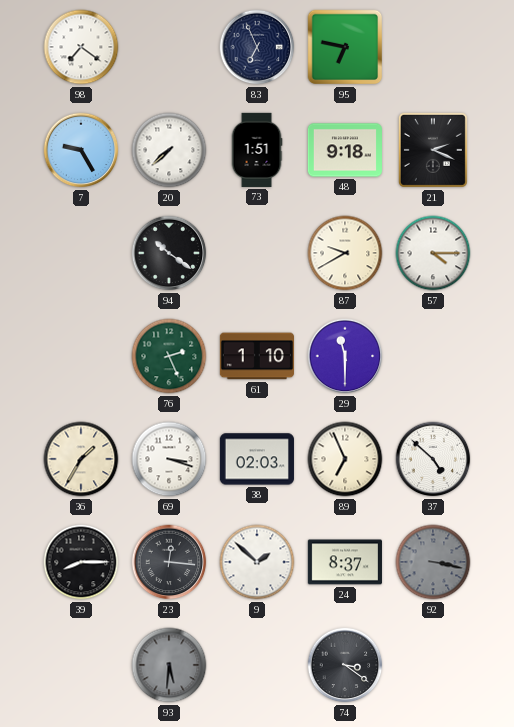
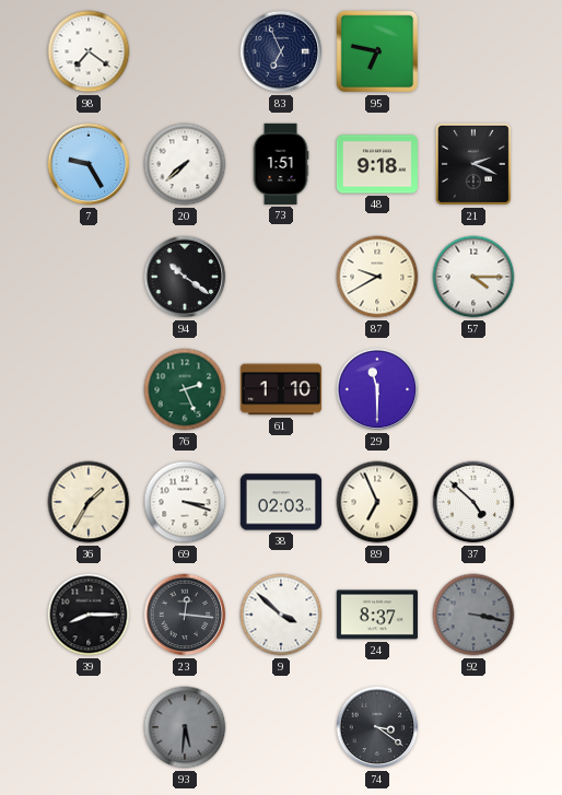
9: 1:52 -> 3:52
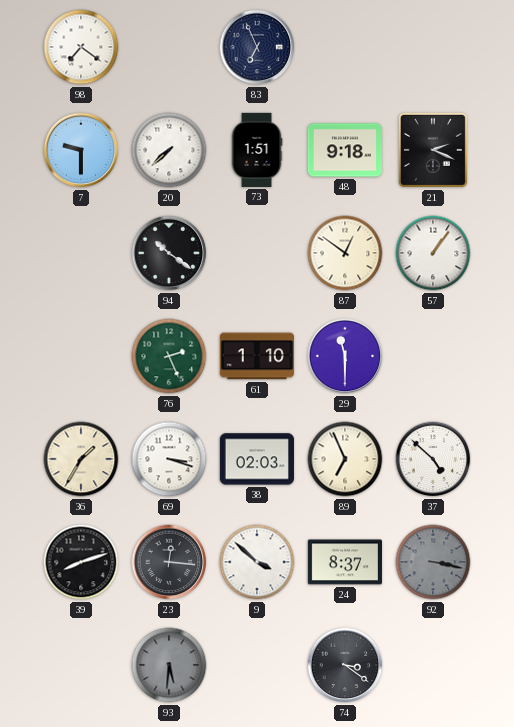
95: 6:47 -> none
7: 9:25 -> 9:30
87: 9:40 -> 12:51
57: 4:15 -> 1:06
39: 8:15 -> 8:12
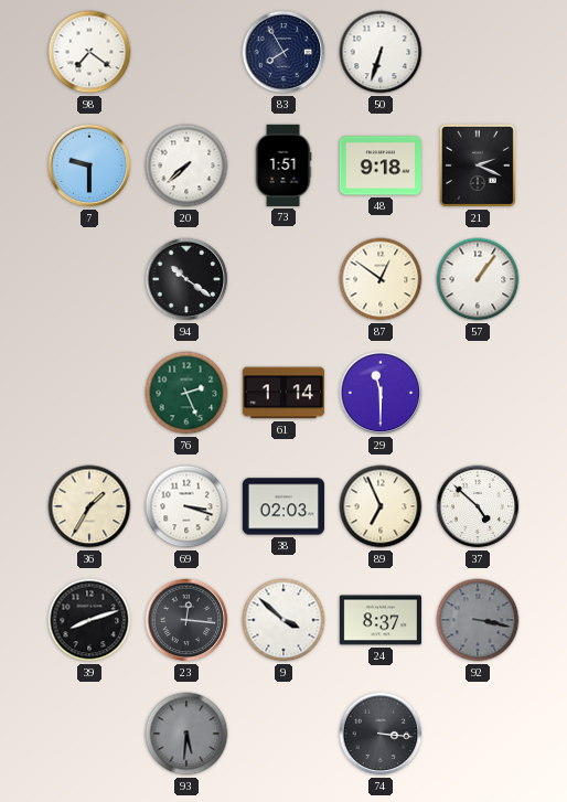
83: 6:56 -> 7:55
50: none -> 6:33
61: 1:10 -> 1:14
74: 3:21 -> 3:16
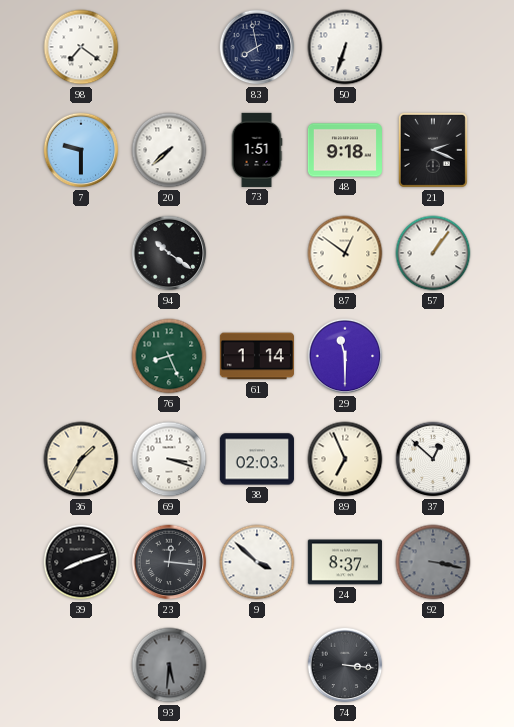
83: 7:55 -> 7:58
76: 2:26 -> 8:26
37: 4:52 -> 12:52
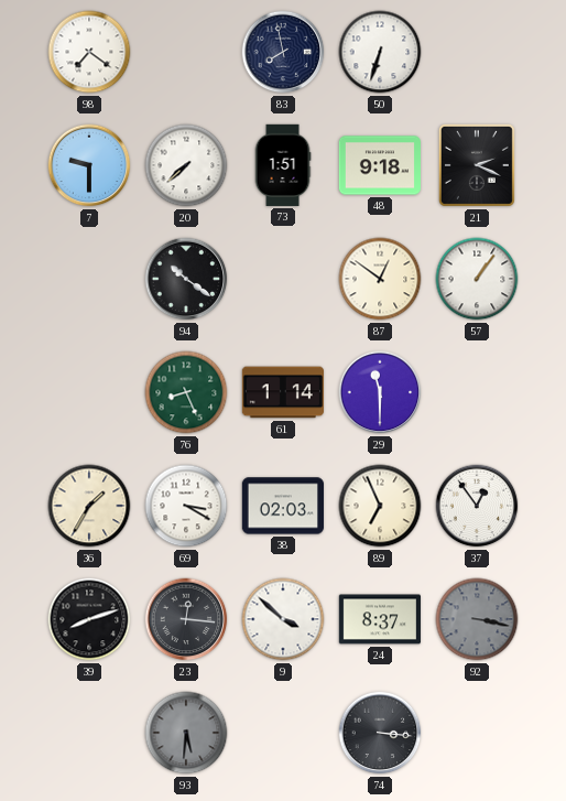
69: 3:18 -> 3:20
37: 12:52 -> 12:54
